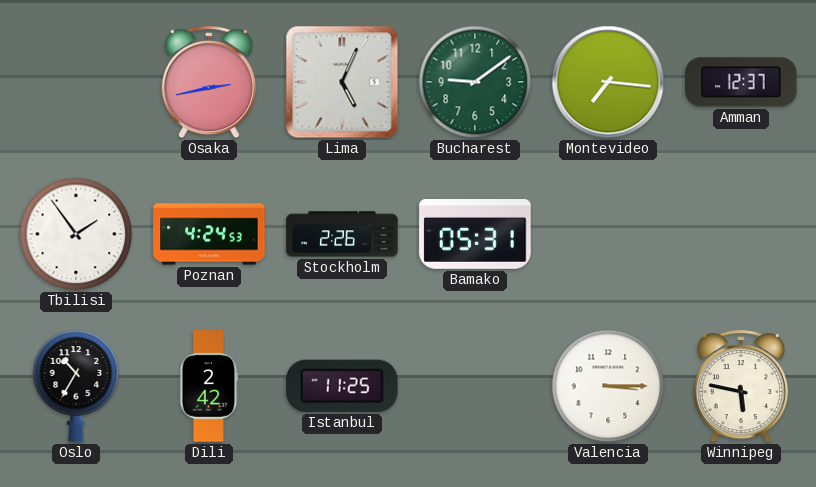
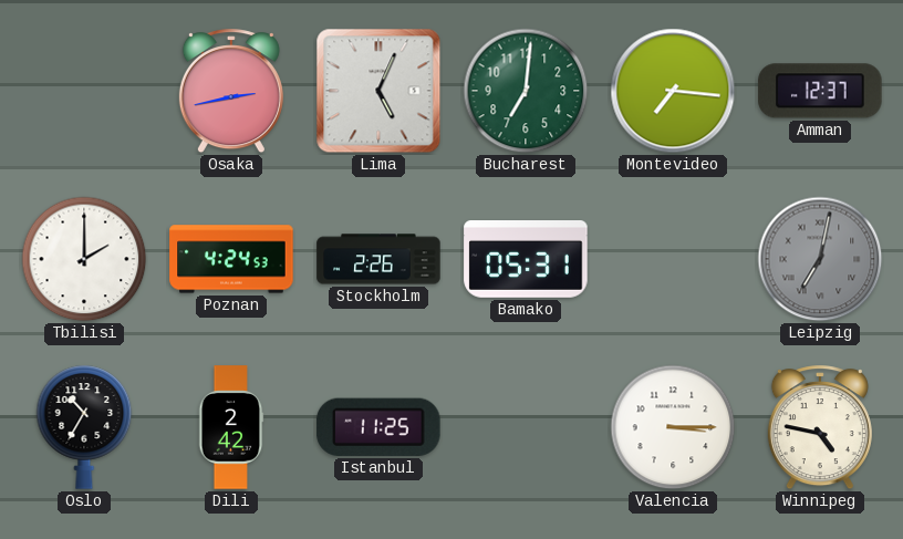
Bucharest: 9:09 -> 7:01
Tbilisi: 1:54 -> 2:00
Leipzig: none -> 7:02
Winnipeg: 5:47 -> 4:47
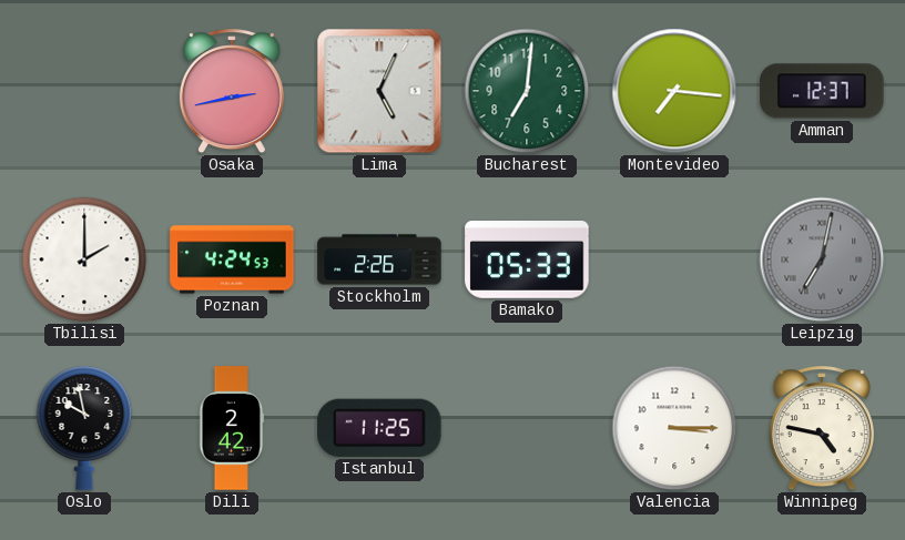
Bamako: 05:31 -> 05:33
Oslo: 10:35 -> 9:58
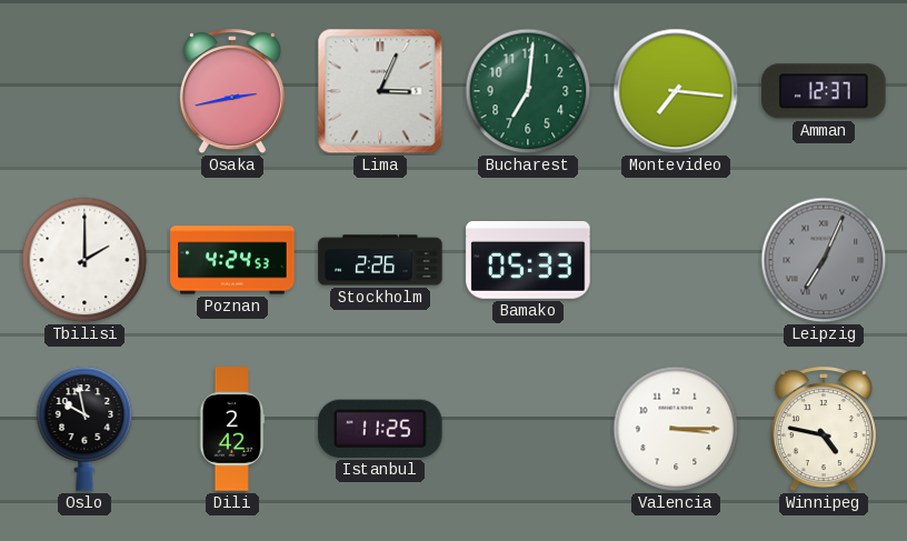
Lima: 5:04 -> 3:04
Leipzig: 7:02 -> 7:04
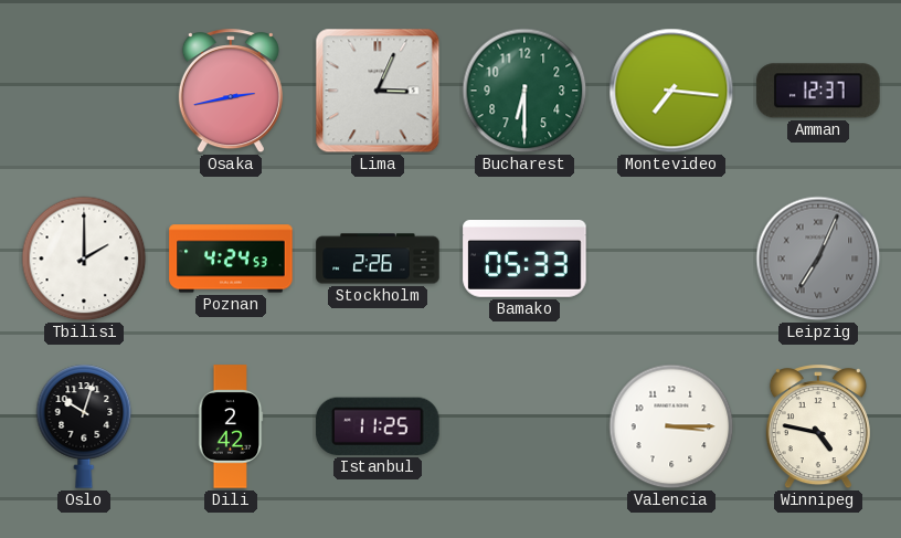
Bucharest: 7:01 -> 6:30
Oslo: 9:58 -> 10:03
